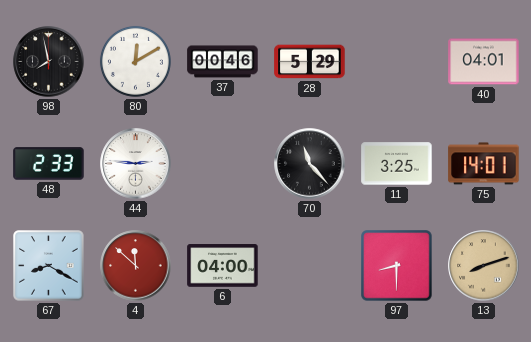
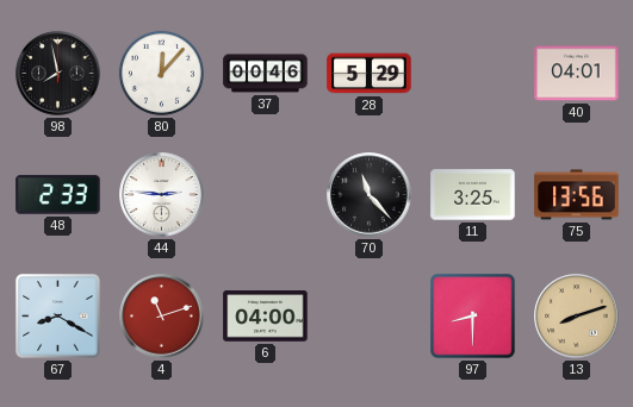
80: 12:10 -> 12:07
75: 14:01 -> 13:56
4: 11:52 -> 11:12
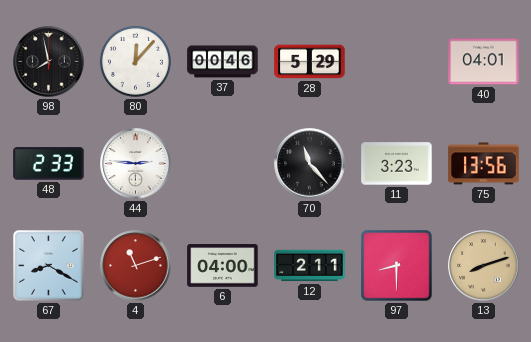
11: 3:25 -> 3:23
12: none -> 2:11
